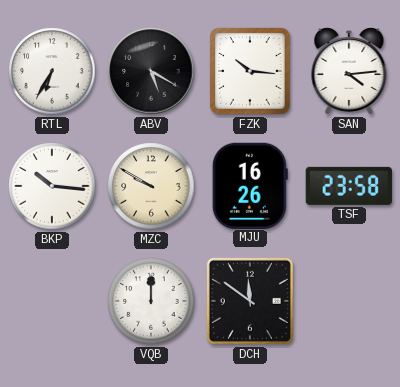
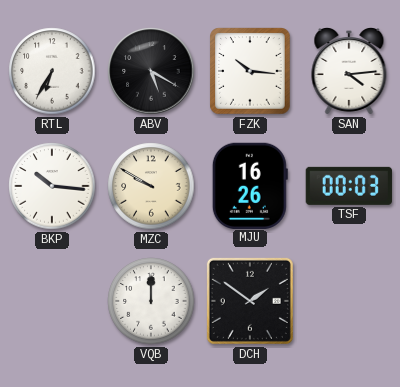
TSF: 23:58 -> 00:03
DCH: 11:51 -> 1:51
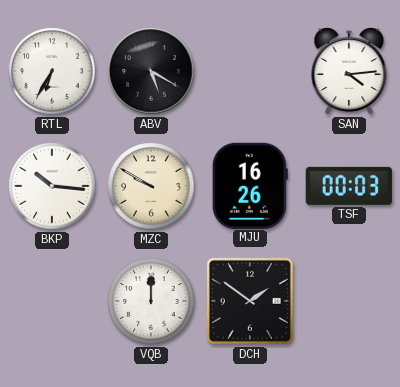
FZK: 10:16 -> none
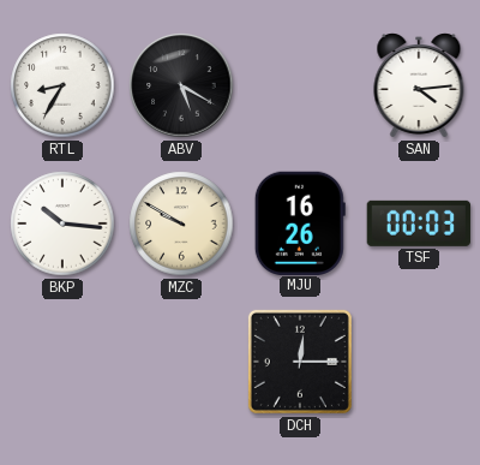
RTL: 6:35 -> 8:35
VQB: 12:00 -> none
DCH: 1:51 -> 12:15
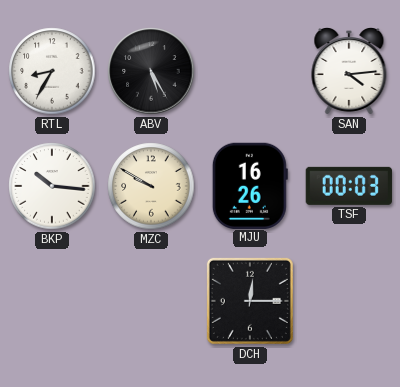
ABV: 5:20 -> 5:25
